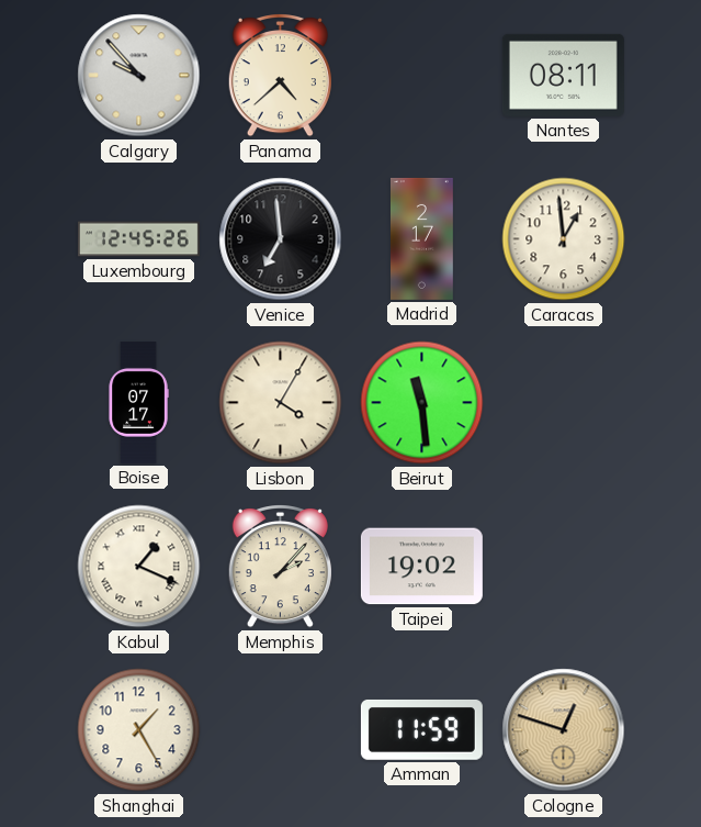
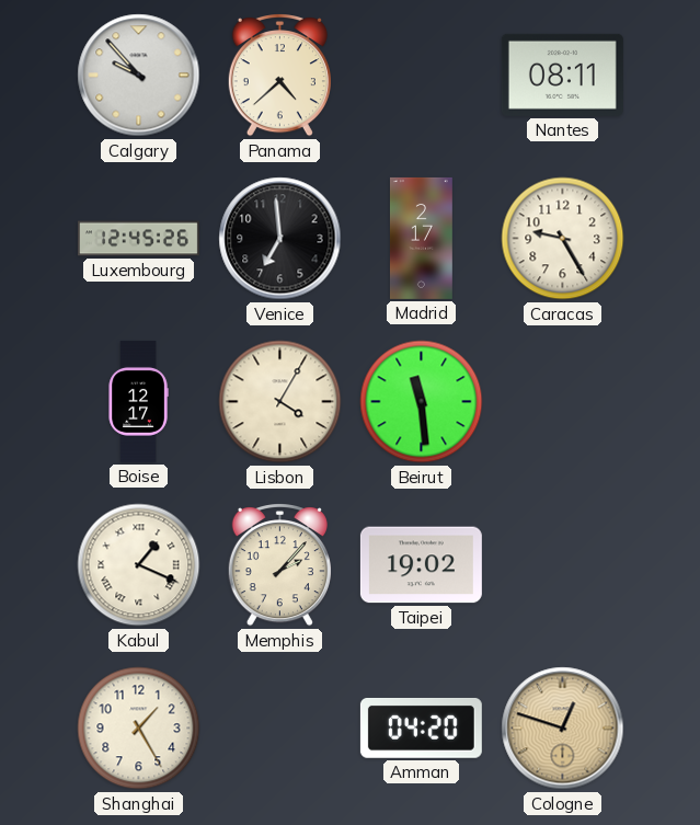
Caracas: 12:59 -> 9:25
Boise: 07:17 -> 12:17
Amman: 11:59 -> 04:20
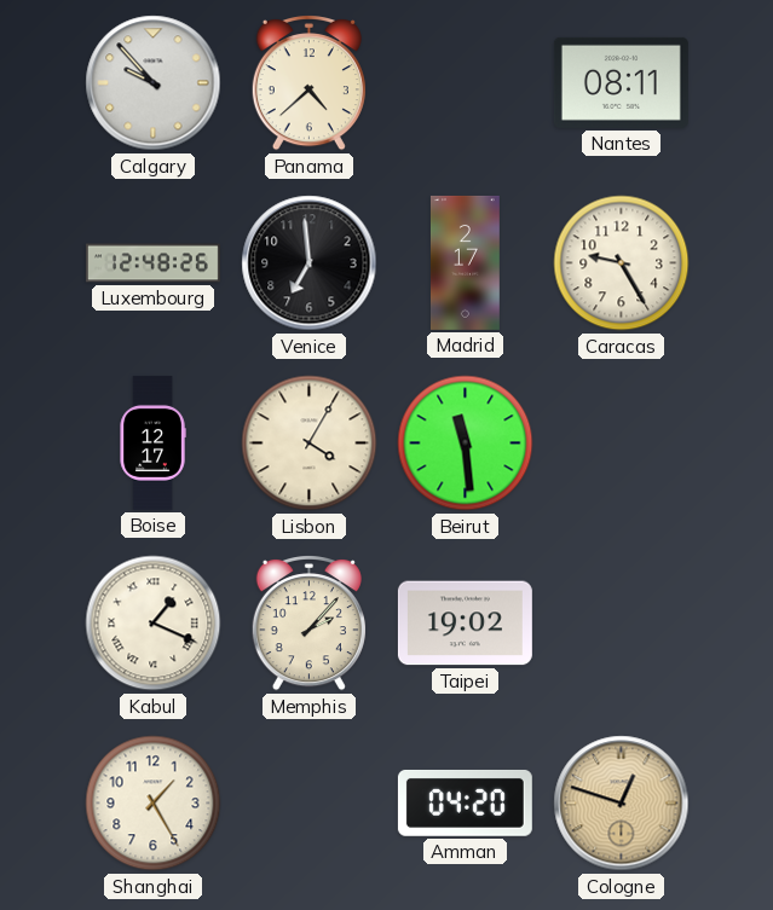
Luxembourg: 12:45 -> 12:48
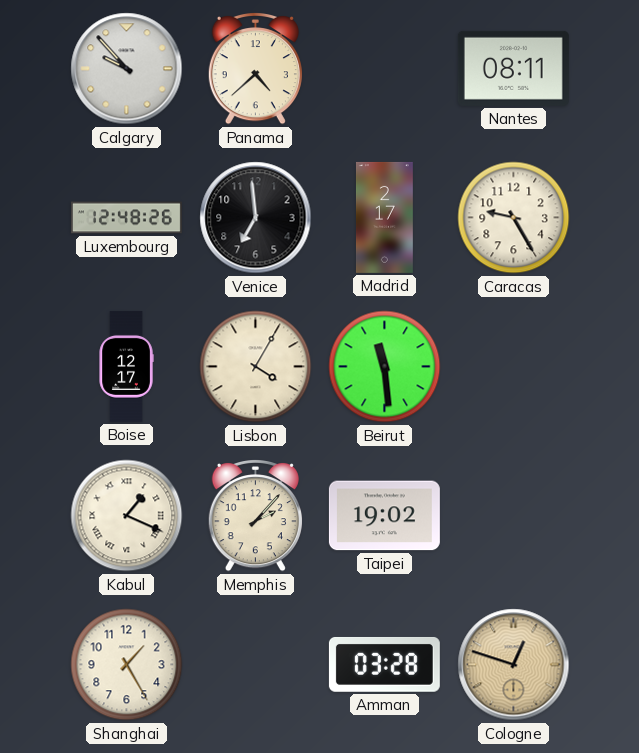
Amman: 04:20 -> 03:28
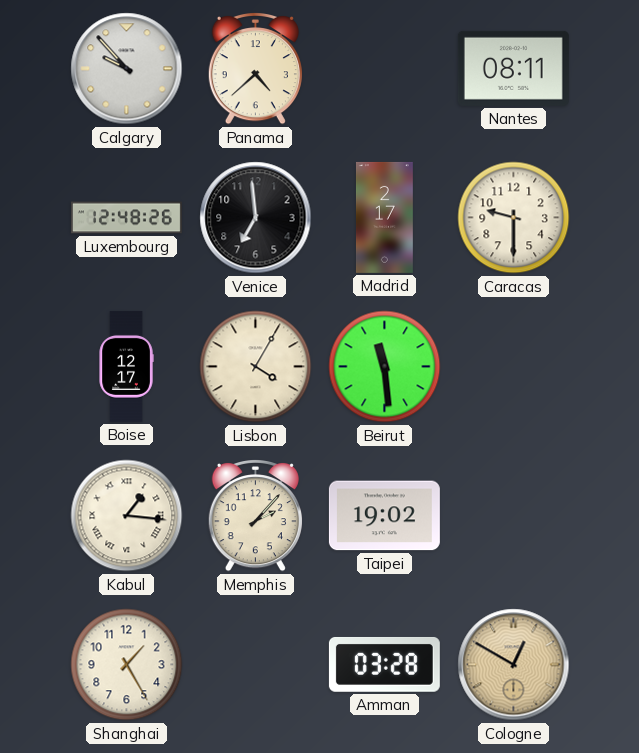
Caracas: 9:25 -> 9:30
Kabul: 1:19 -> 1:16
Cologne: 12:48 -> 12:50
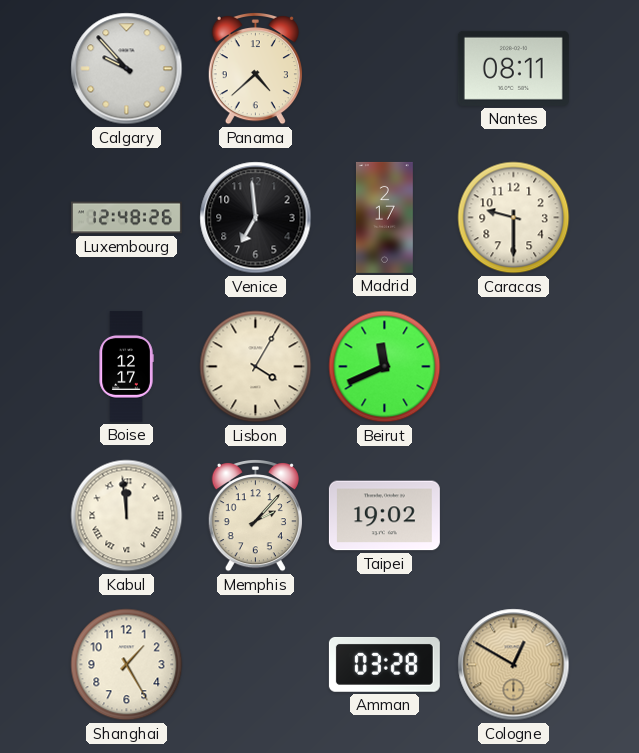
Beirut: 11:29 -> 11:41
Kabul: 1:16 -> 11:59
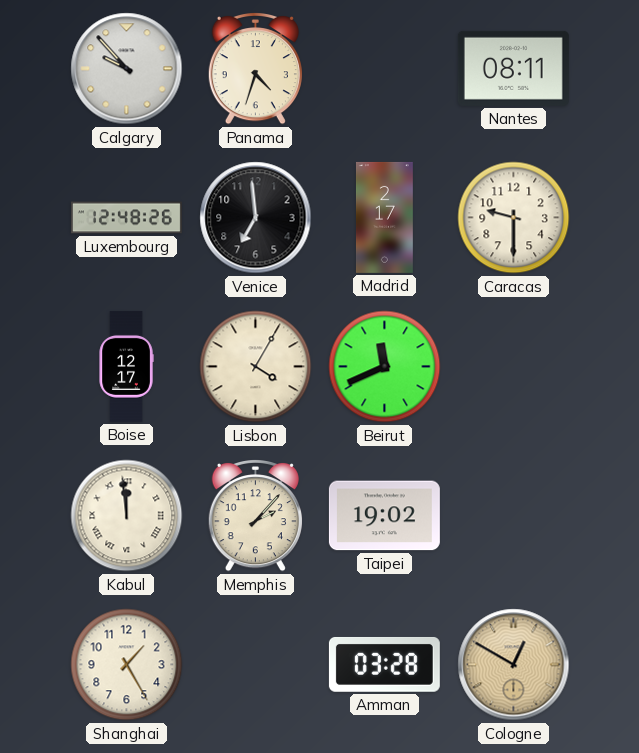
Panama: 4:38 -> 4:33
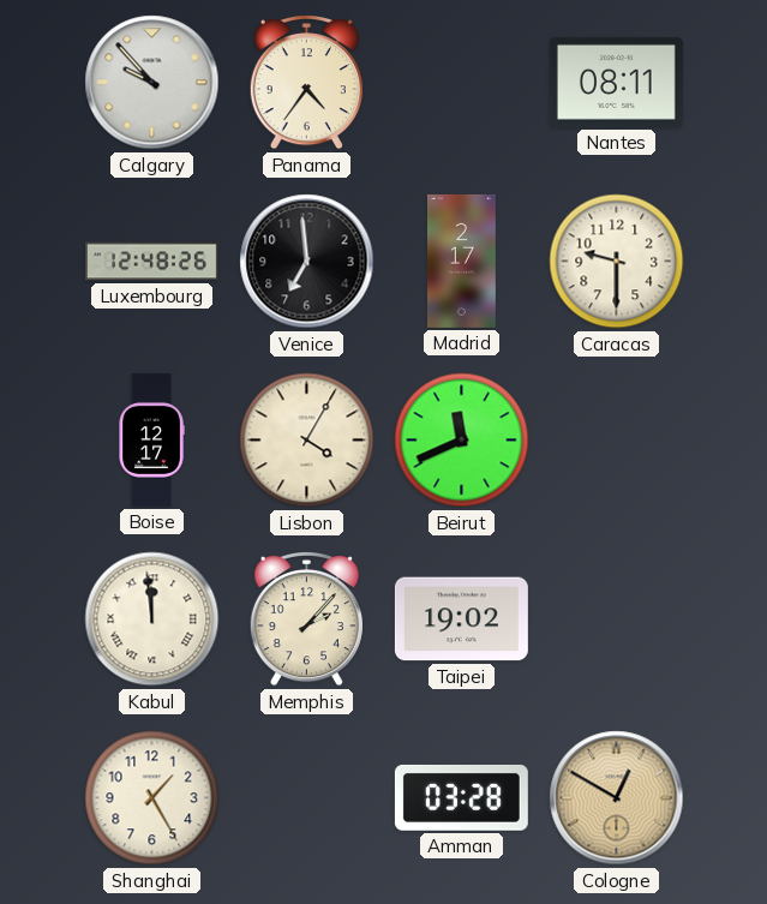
Panama: 4:33 -> 4:36
